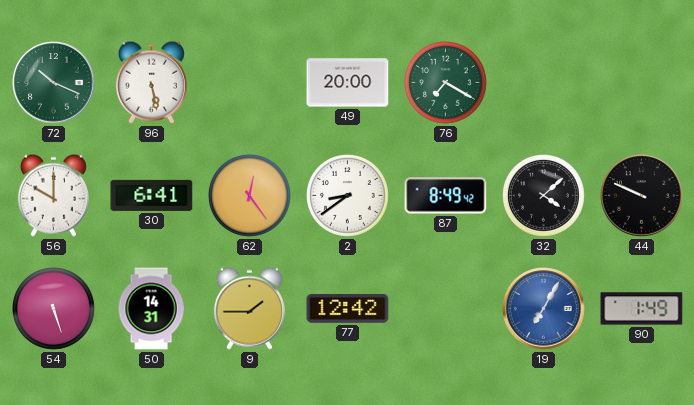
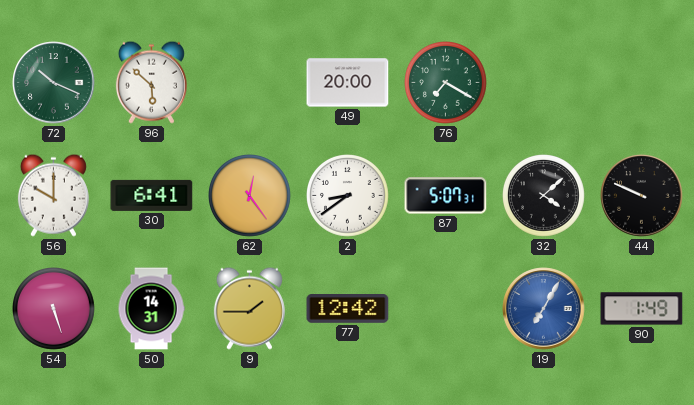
96: 5:28 -> 5:52
87: 8:49 -> 5:07
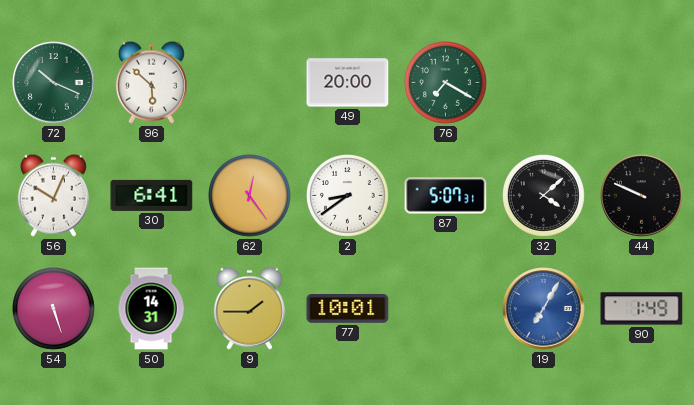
56: 10:00 -> 10:04
77: 12:42 -> 10:01
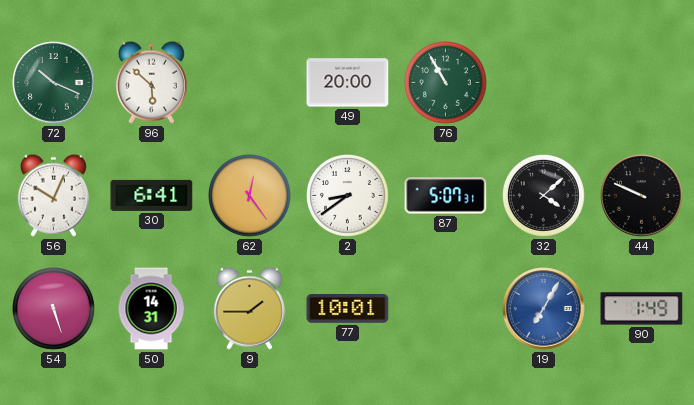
76: 7:20 -> 10:55
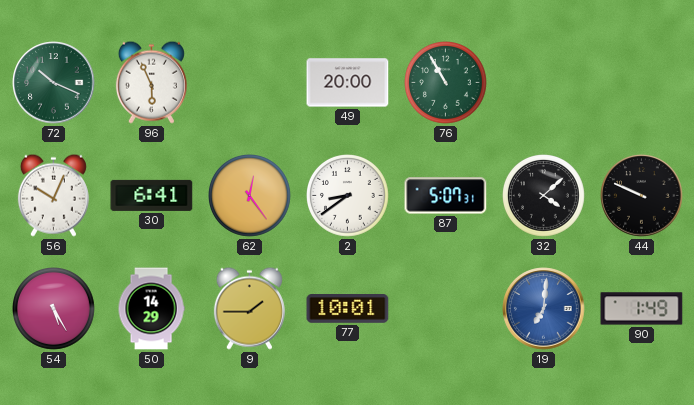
96: 5:52 -> 5:56
54: 5:27 -> 5:25
50: 14:31 -> 14:29
19: 7:05 -> 7:01
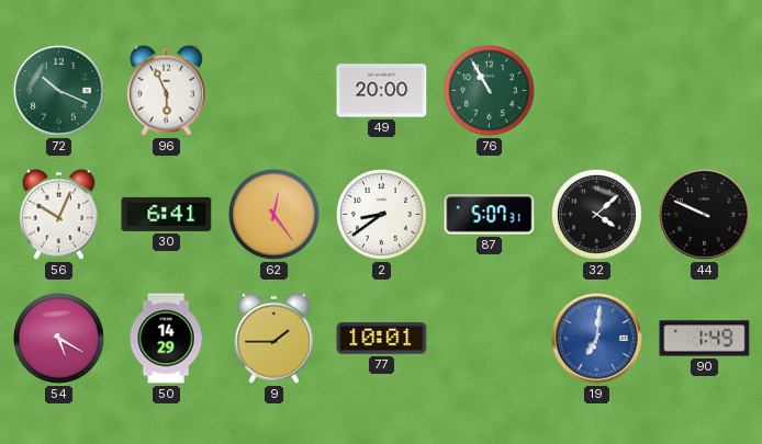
54: 5:25 -> 5:20
